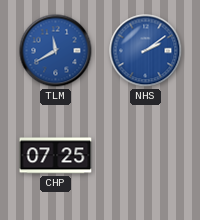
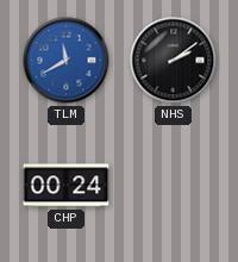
NHS dial: blue -> black
CHP: 07:25 -> 00:24
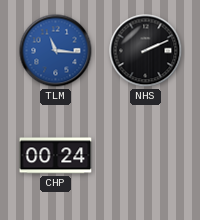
TLM: 11:40 -> 11:16
NHS: 2:09 -> 2:11
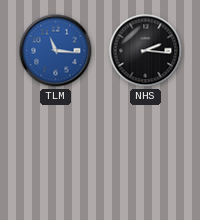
NHS: 2:11 -> 2:16
CHP: 00:24 -> none
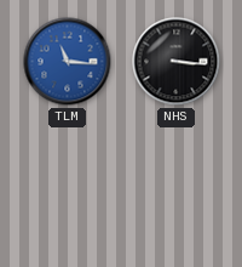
NHS: 2:16 -> 3:16
